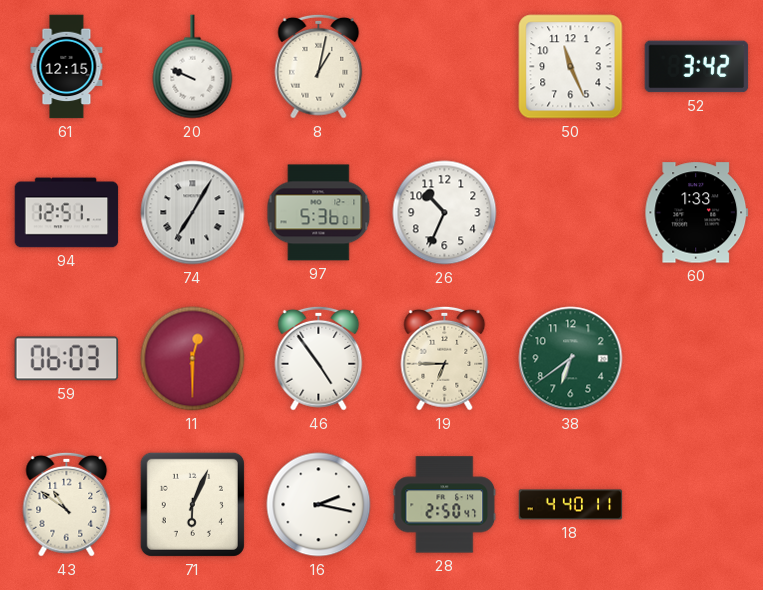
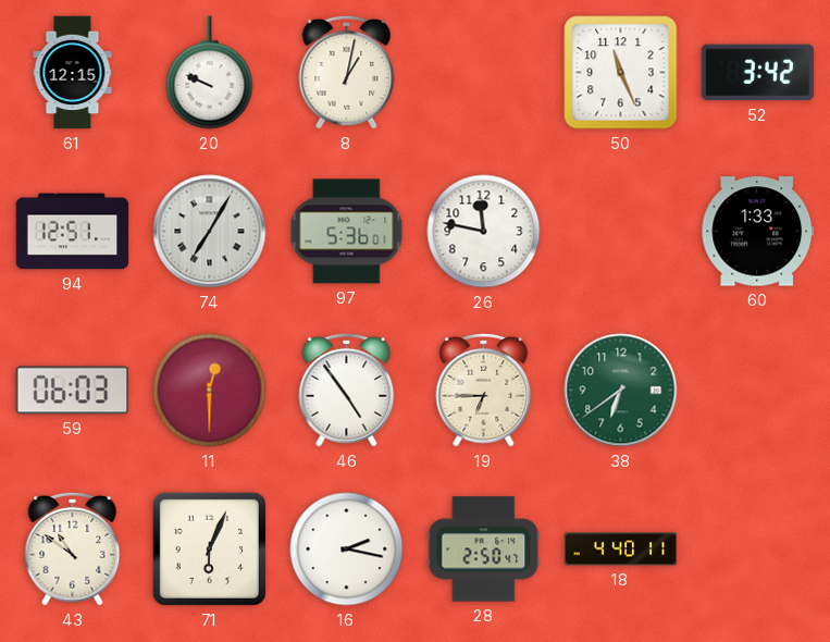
26: 10:34 -> 11:47
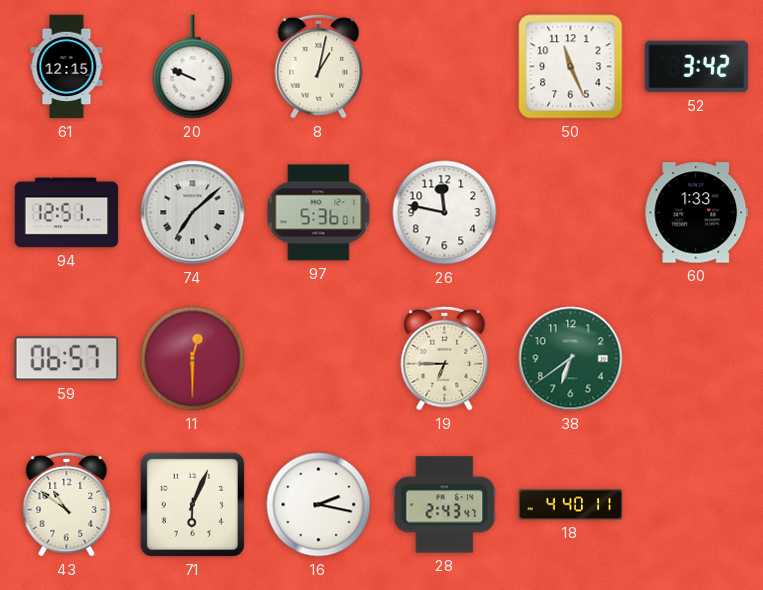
74: 7:05 -> 7:08
59: 06:03 -> 06:57
46: 4:54 -> none
28: 2:50 -> 2:43
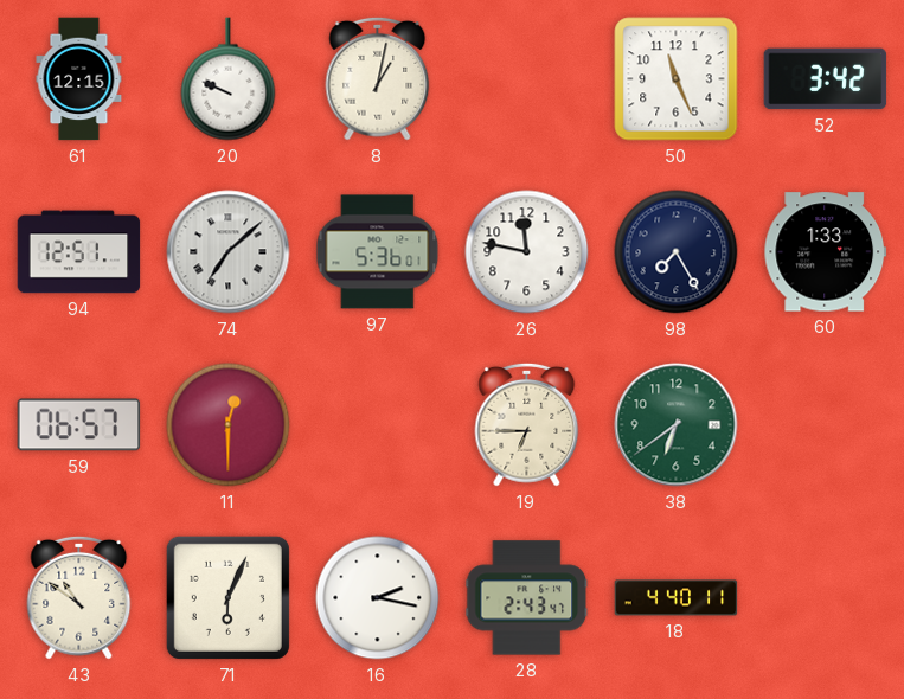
98: none -> 7:25
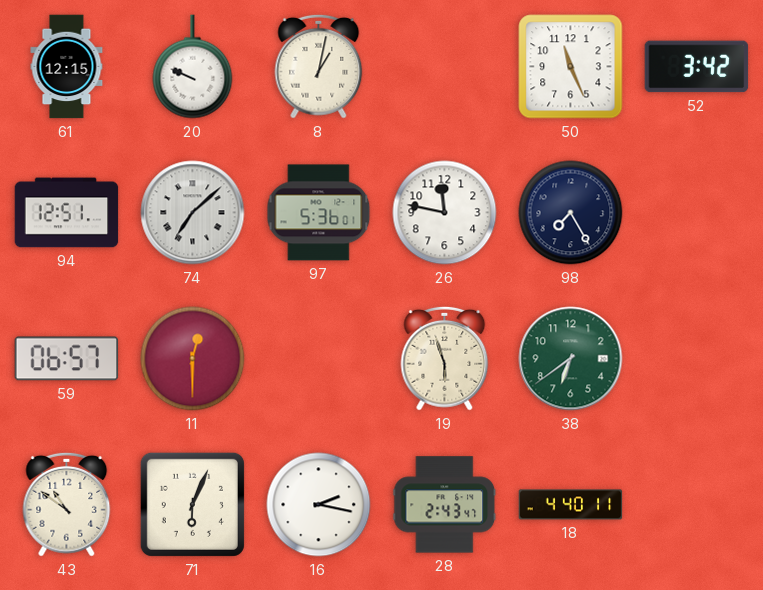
60: 1:33 -> none
19: 6:45 -> 5:57
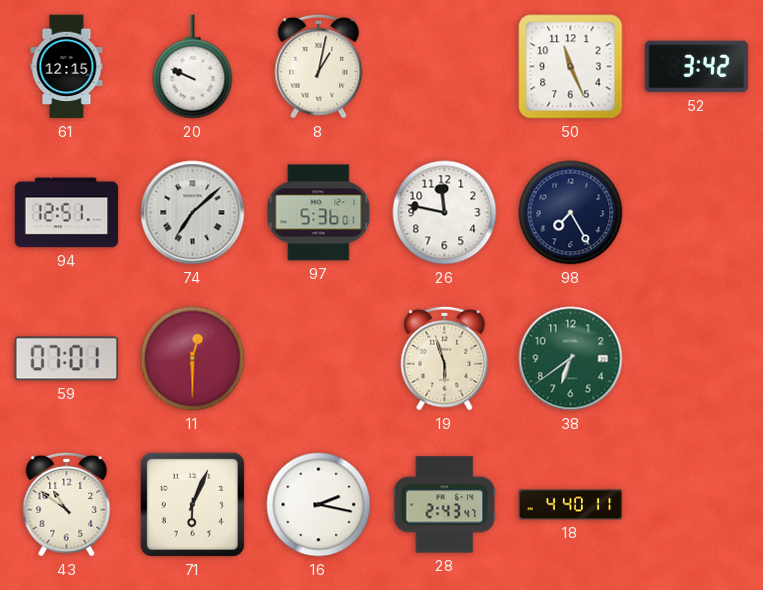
59: 06:57 -> 07:01
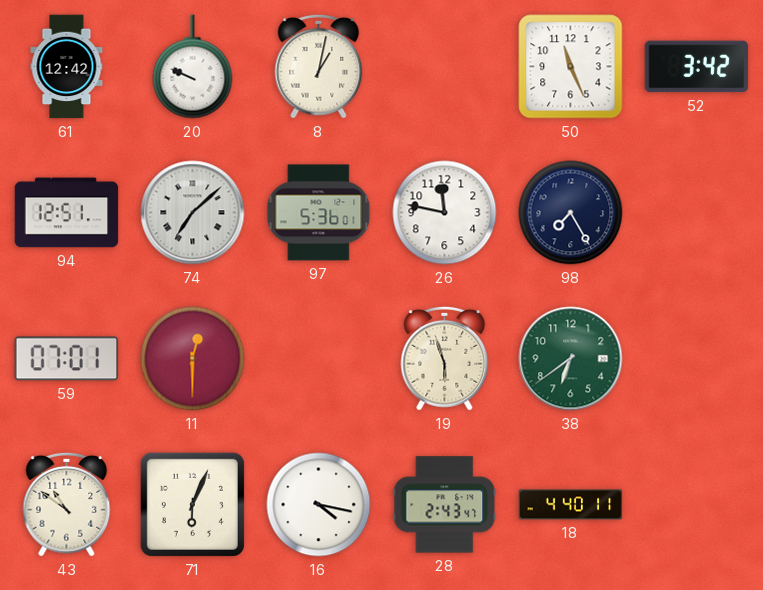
61: 12:15 -> 12:42
16: 2:17 -> 4:17
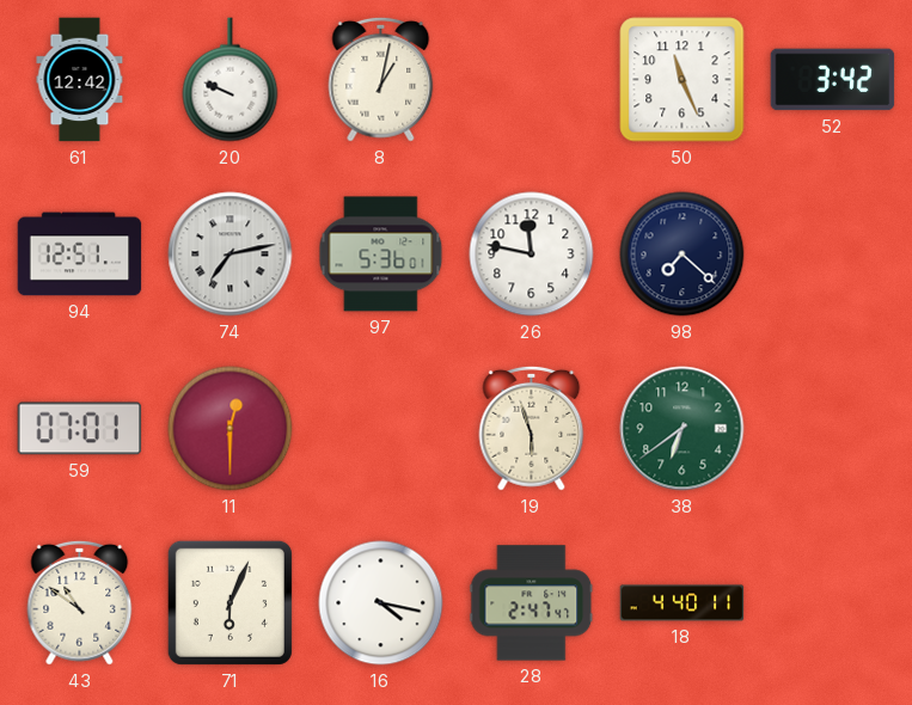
74: 7:08 -> 7:13
98: 7:25 -> 7:22
28: 2:43 -> 2:47
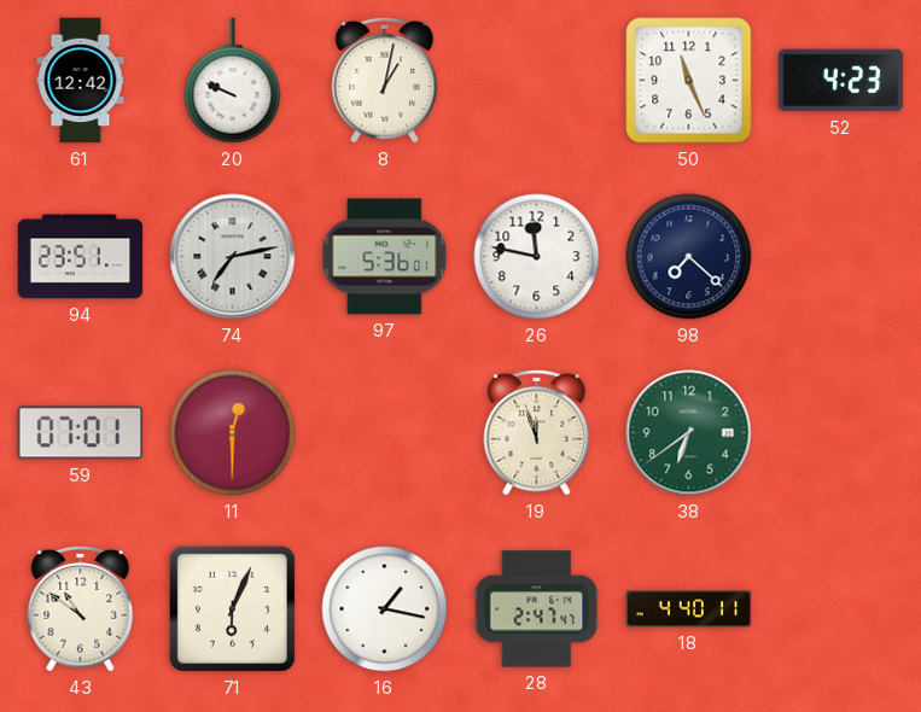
52: 3:42 -> 4:23
94: 12:51 -> 23:51
19: 5:57 -> 11:57
16: 4:17 -> 1:17
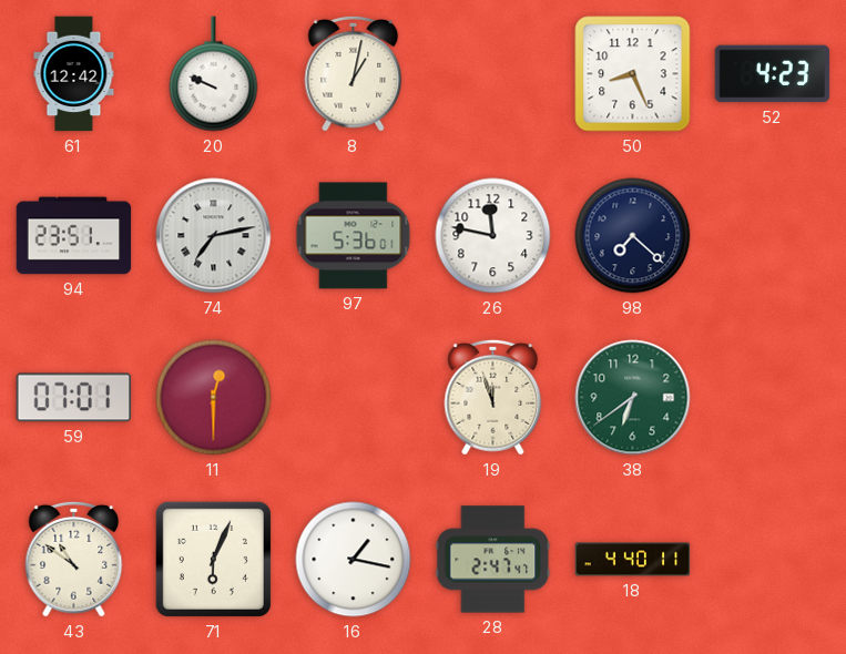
50: 11:26 -> 8:26
